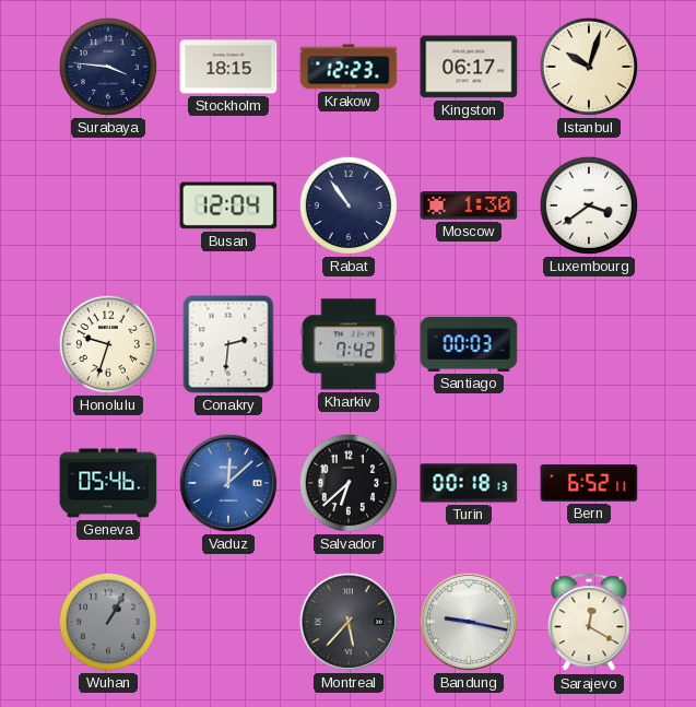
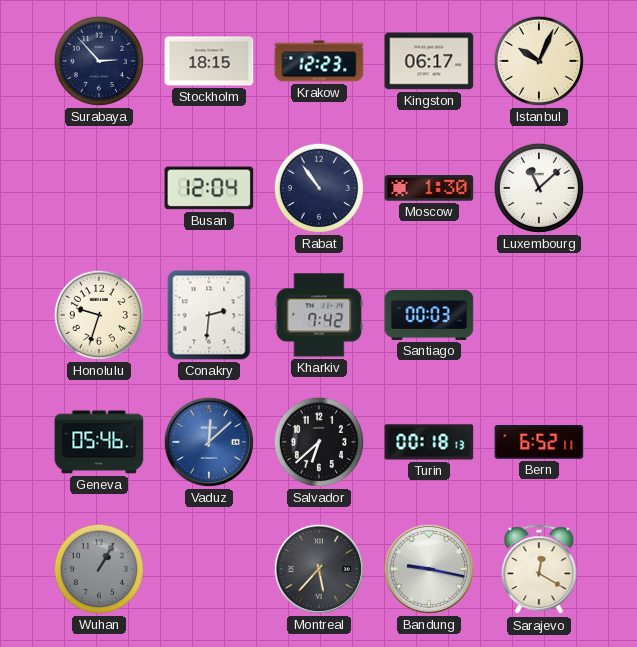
Surabaya: 3:46 -> 2:53
Istanbul: 10:03 -> 10:04
Luxembourg: 3:39 -> 11:08
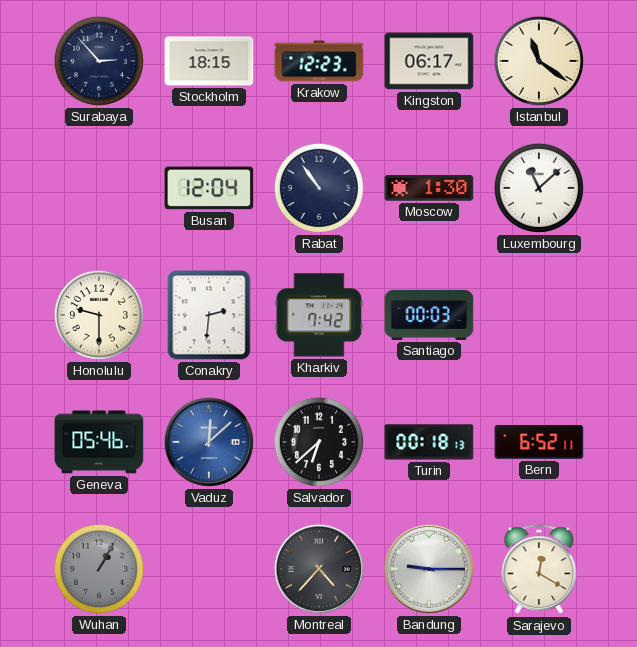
Istanbul: 10:04 -> 11:21
Honolulu: 9:33 -> 9:30
Montreal: 5:37 -> 4:37
Bandung: 9:17 -> 9:15
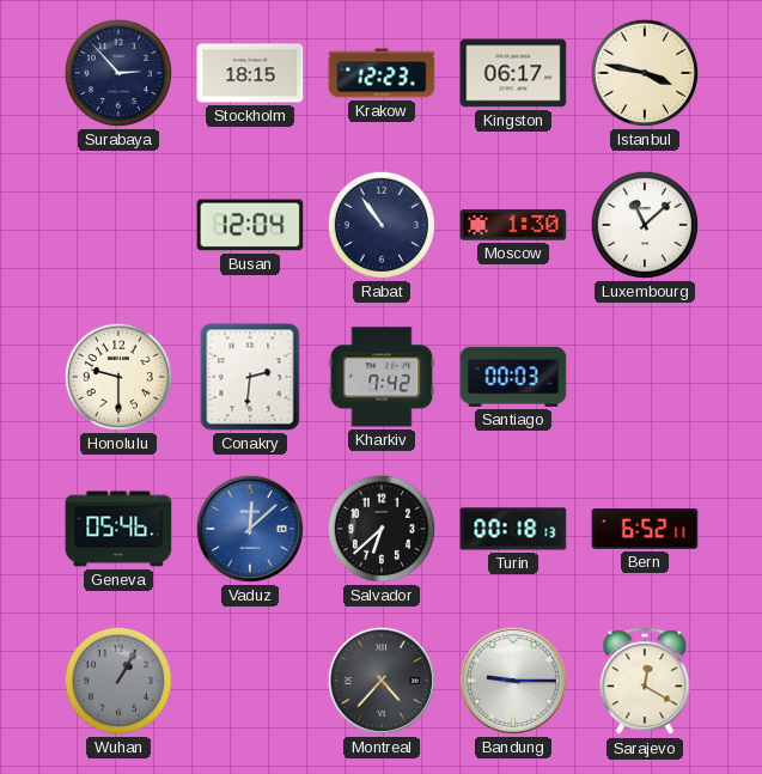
Istanbul: 11:21 -> 3:47
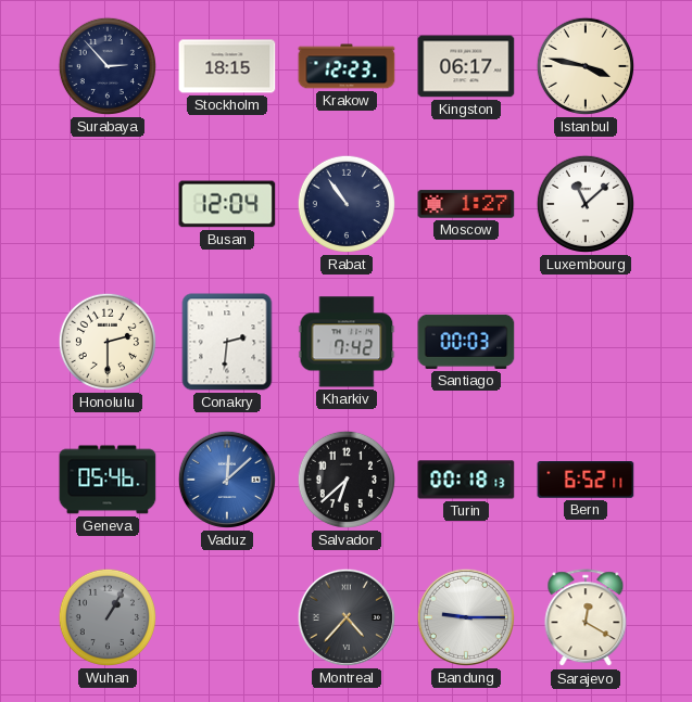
Moscow: 1:30 -> 1:27
Honolulu: 9:30 -> 2:30
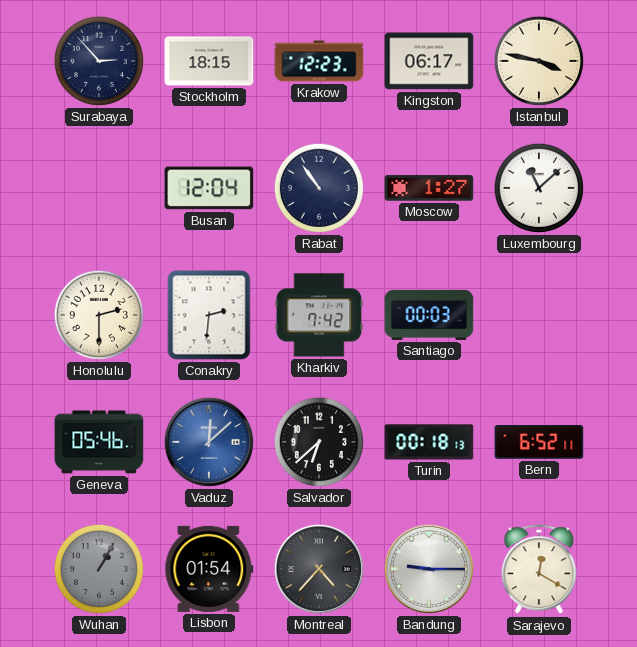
Lisbon: none -> 01:54
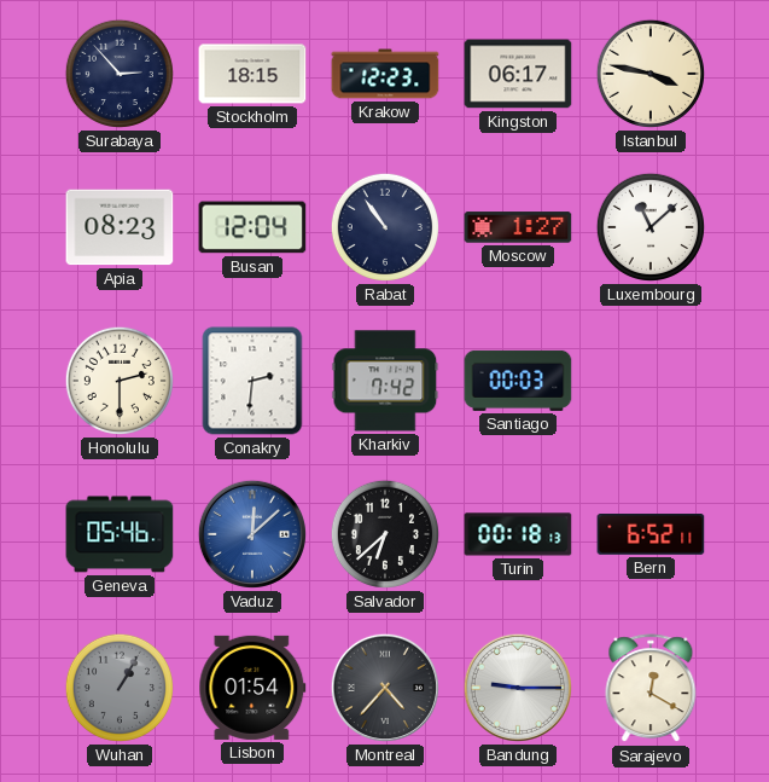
Apia: none -> 08:23
